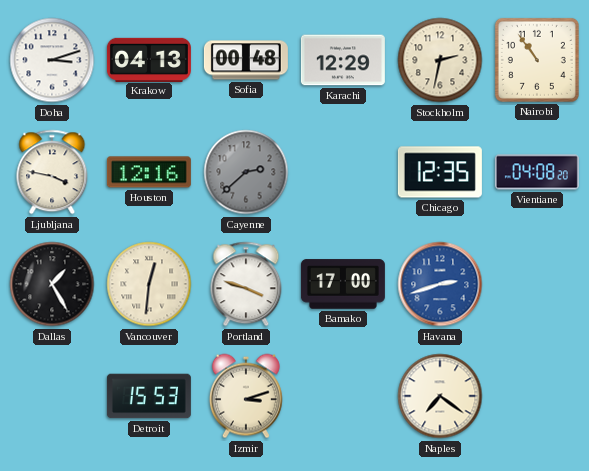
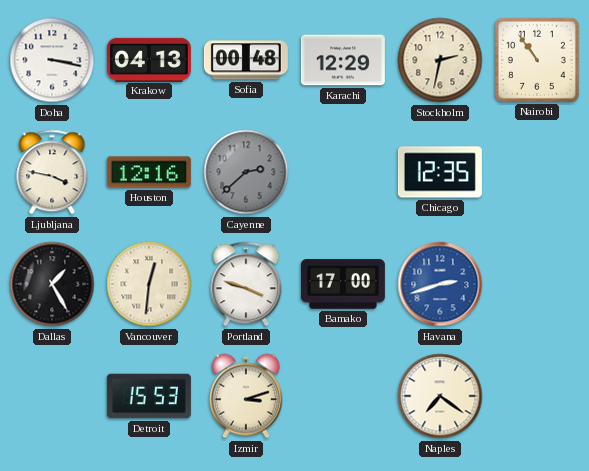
Doha: 3:12 -> 3:17
Vientiane: 04:08 -> none
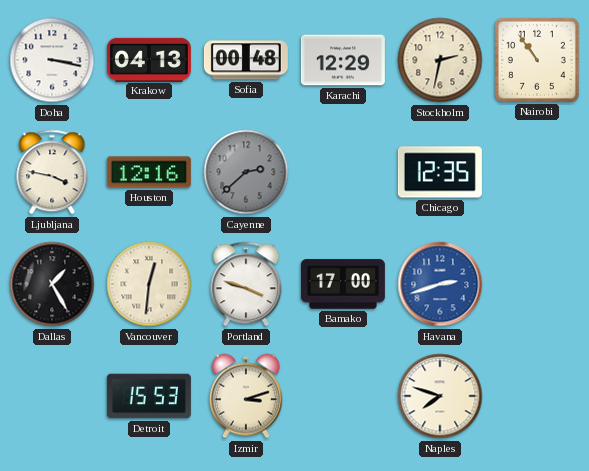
Naples: 7:21 -> 7:48
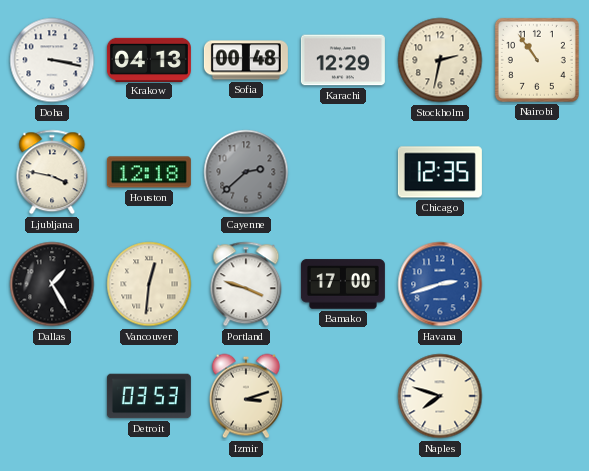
Houston: 12:16 -> 12:18
Detroit: 15:53 -> 03:53
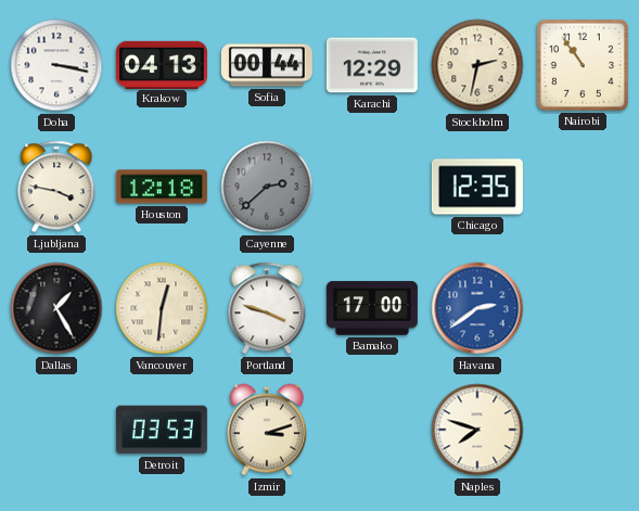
Sofia: 00:48 -> 00:44
Havana: 2:42 -> 2:39
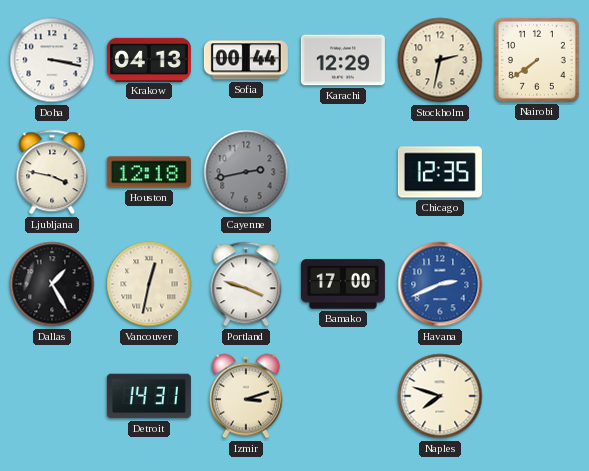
Nairobi: 10:54 -> 7:39
Cayenne: 2:38 -> 2:43
Vancouver: 12:31 -> 12:32
Havana: 2:39 -> 2:41
Detroit: 03:53 -> 14:31
